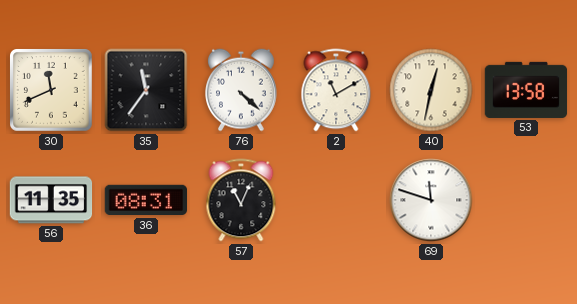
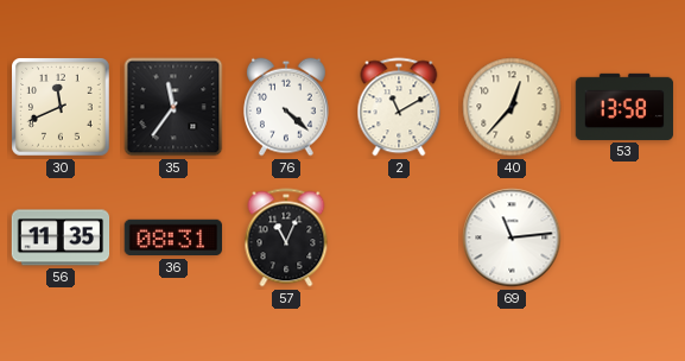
40: 12:32 -> 12:37
69: 11:48 -> 11:14
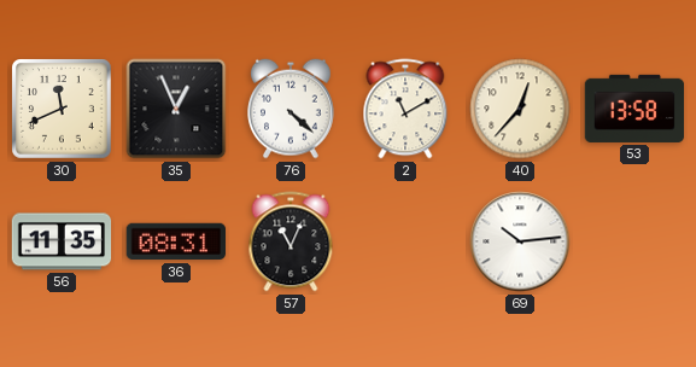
35: 11:36 -> 12:56
69: 11:14 -> 10:14
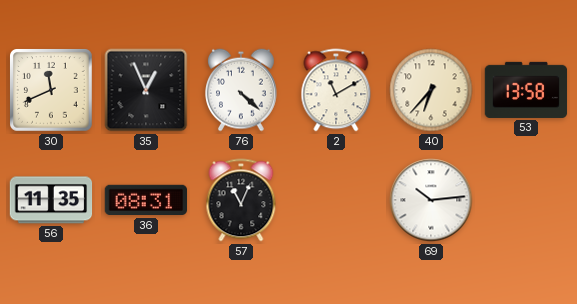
40: 12:37 -> 6:37
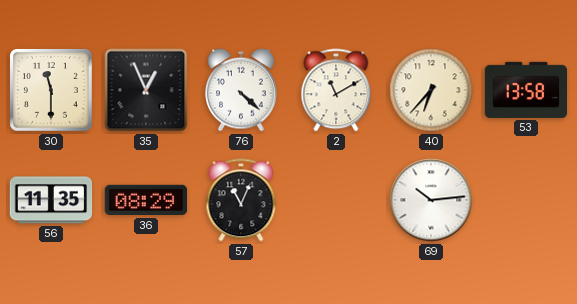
30: 11:41 -> 11:30
36: 08:31 -> 08:29
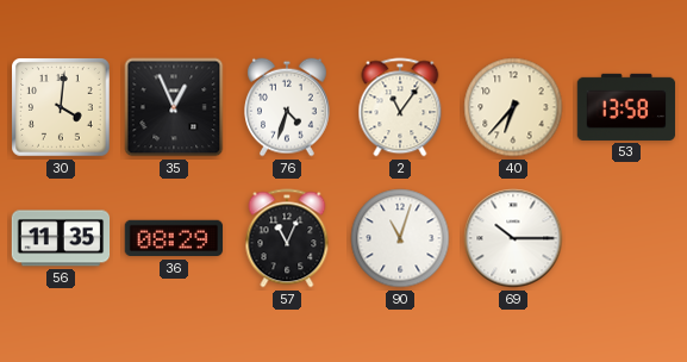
30: 11:30 -> 4:01
76: 4:22 -> 4:33
2: 11:10 -> 11:06
90: none -> 11:03
69: 10:14 -> 10:15
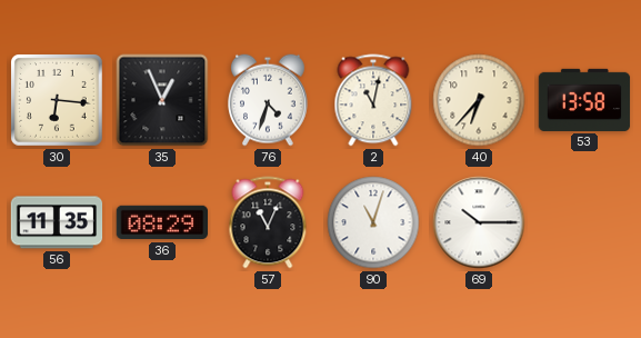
30: 4:01 -> 6:16
2: 11:06 -> 11:02
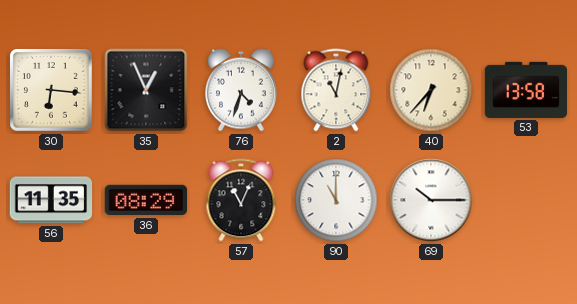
90: 11:03 -> 11:00
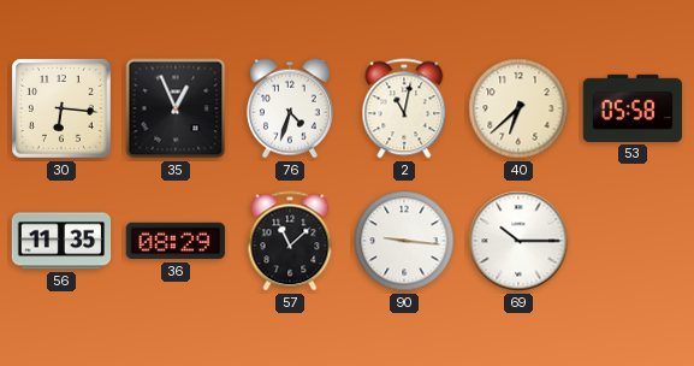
40: 6:37 -> 6:38
53: 13:58 -> 05:58
57: 11:04 -> 11:08
90: 11:00 -> 9:16
